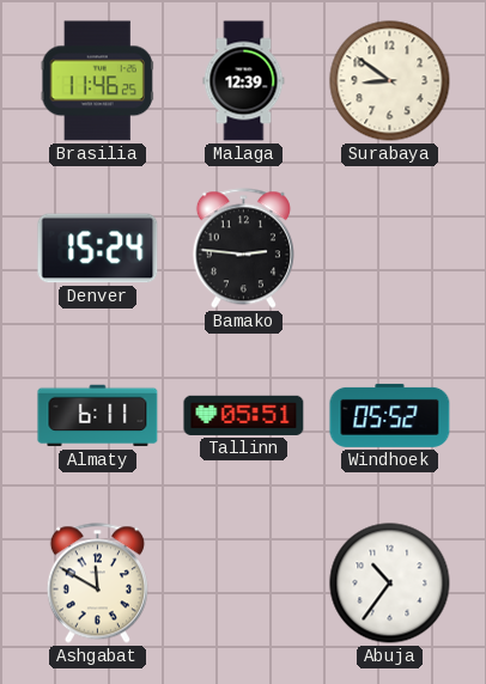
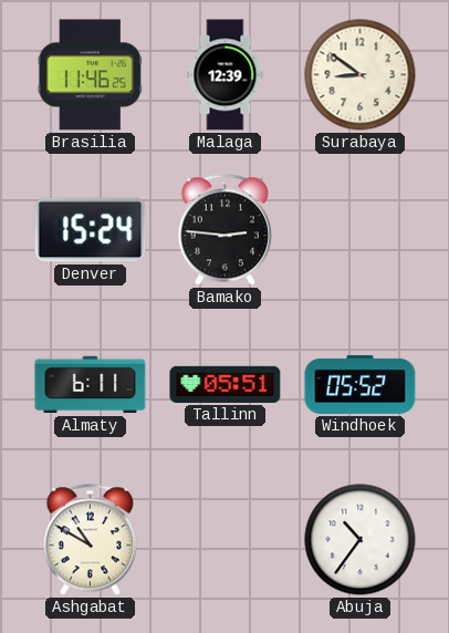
Ashgabat: 11:50 -> 10:50
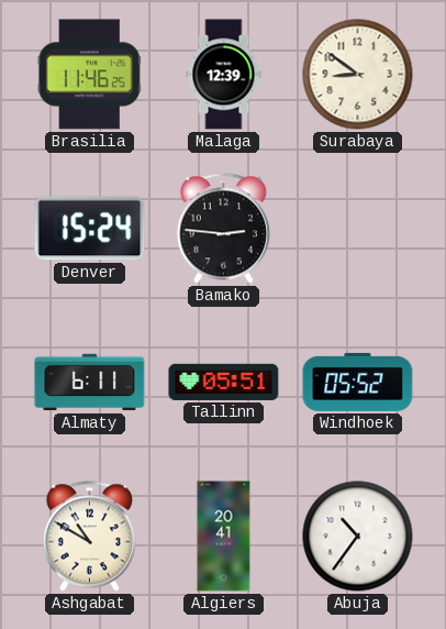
Algiers: none -> 20:41
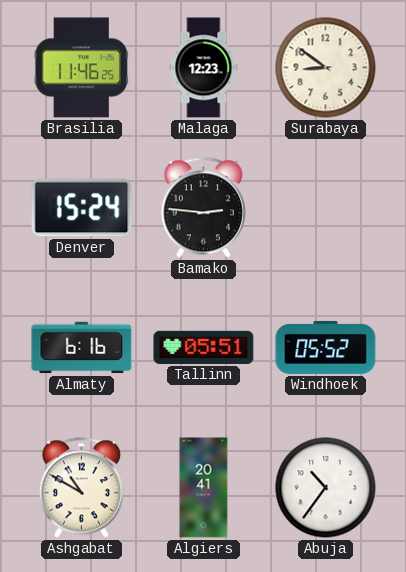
Malaga: 12:39 -> 12:23
Almaty: 6:11 -> 6:16
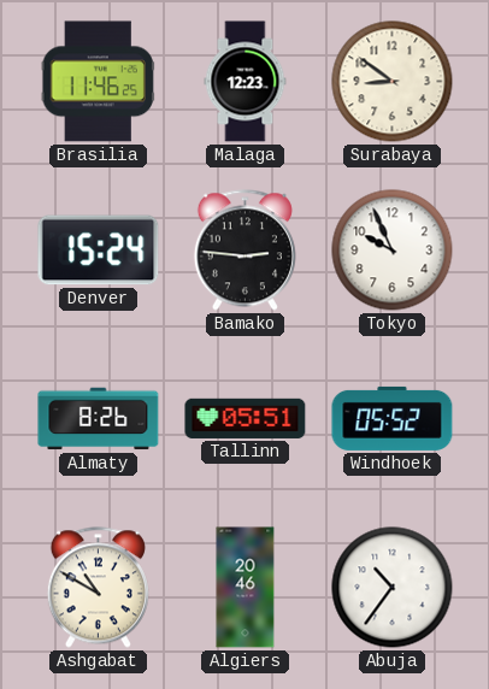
Tokyo: none -> 9:56
Almaty: 6:16 -> 8:26
Algiers: 20:41 -> 20:46
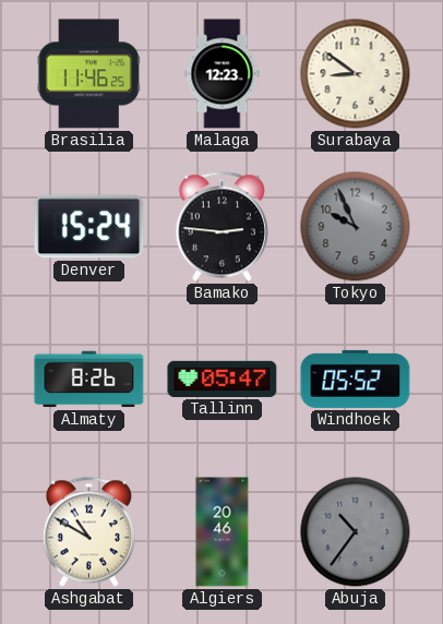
Tokyo dial: white -> grey
Tallinn: 05:51 -> 05:47
Abuja dial: white -> grey
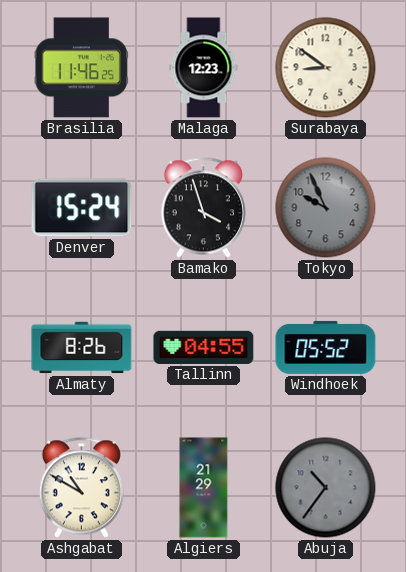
Bamako: 2:46 -> 3:57
Tallinn: 05:47 -> 04:55
Algiers: 20:46 -> 21:29
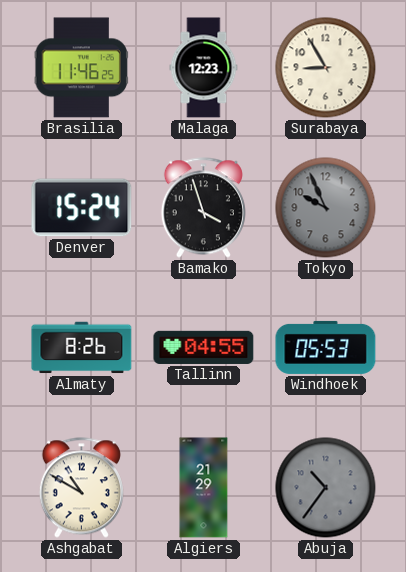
Surabaya: 8:51 -> 8:55
Windhoek: 05:52 -> 05:53
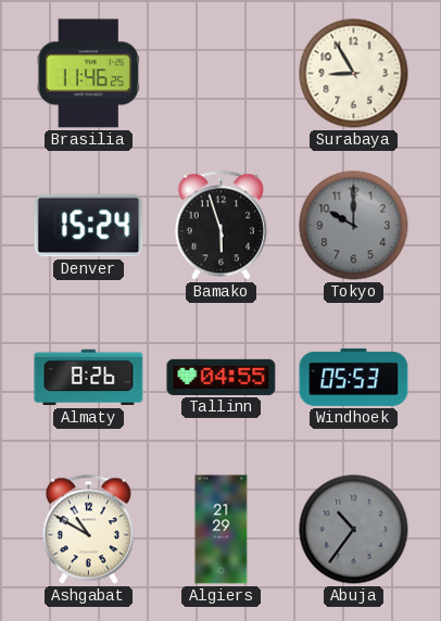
Malaga: 12:23 -> none
Bamako: 3:57 -> 5:57
Tokyo: 9:56 -> 10:00
